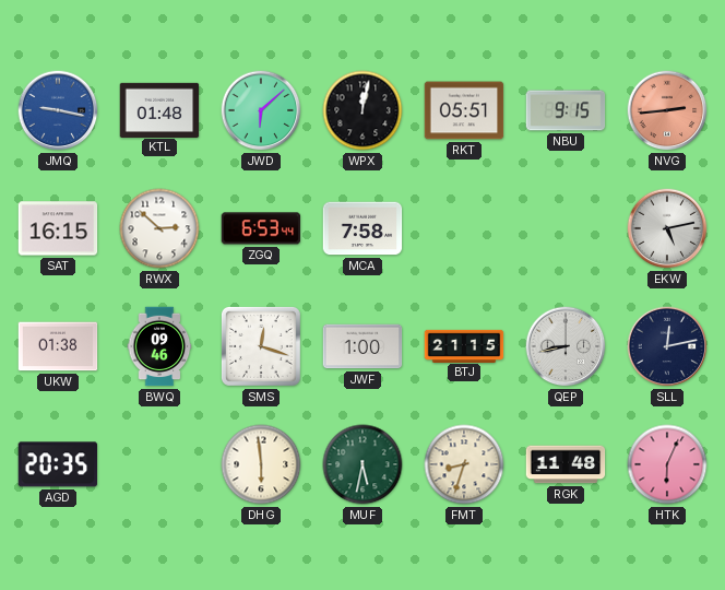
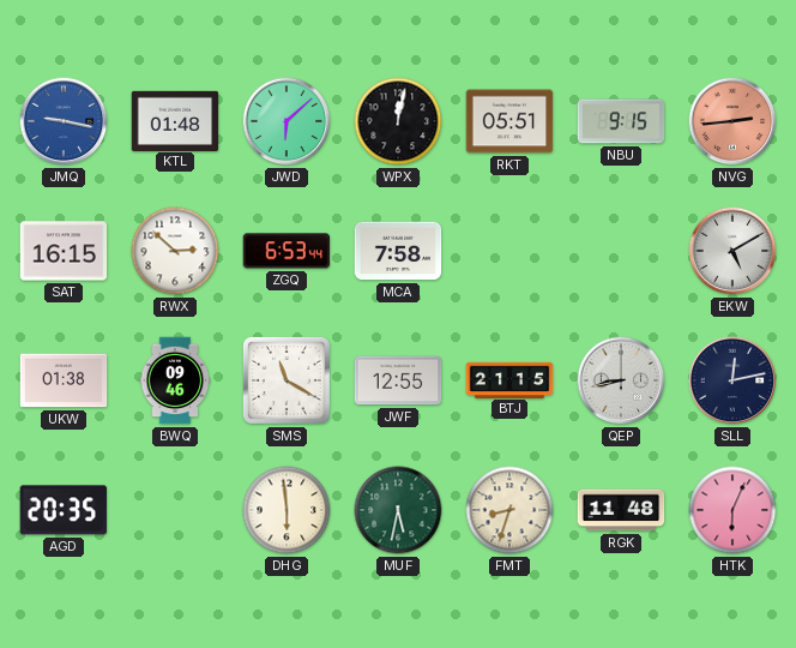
EKW: 5:13 -> 5:10
SMS: 12:18 -> 11:20
JWF: 1:00 -> 12:55
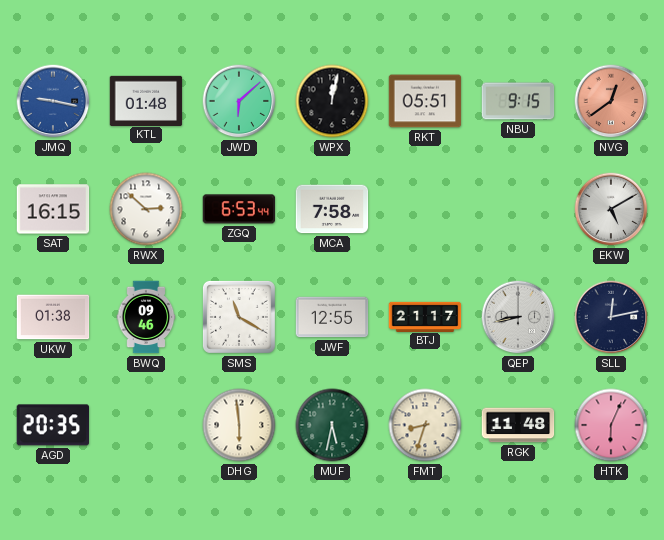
NVG: 2:44 -> 12:39
BTJ: 21:15 -> 21:17
